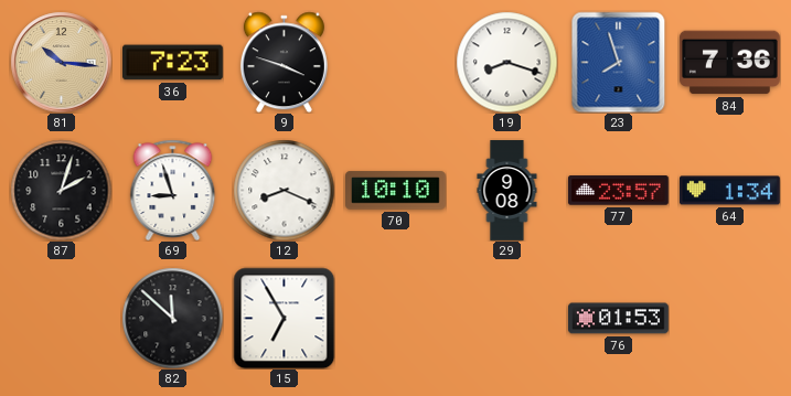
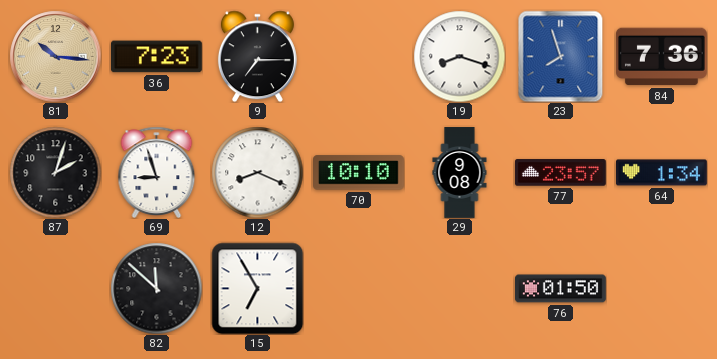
9: 3:48 -> 7:15
76: 01:53 -> 01:50
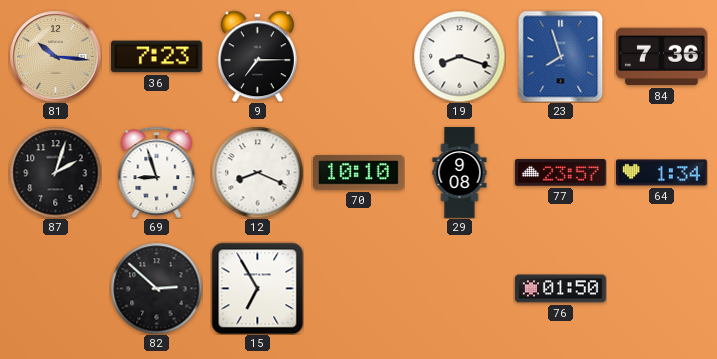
82: 11:52 -> 2:52
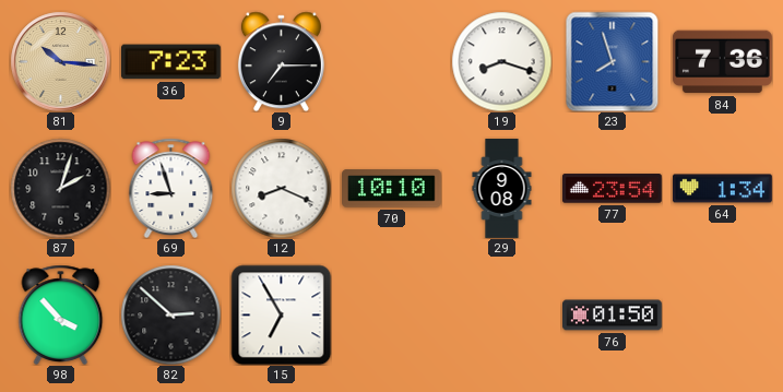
77: 23:57 -> 23:54
98: none -> 3:53
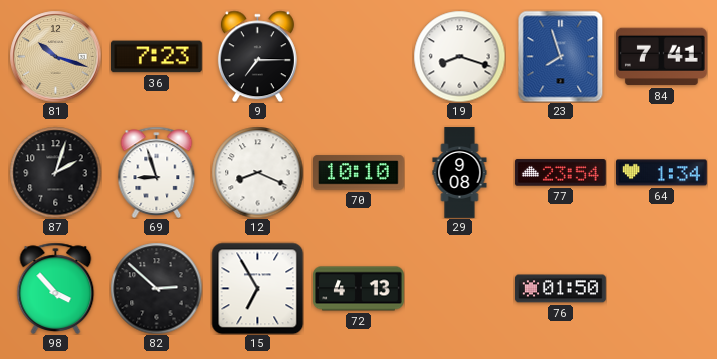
81: 10:16 -> 10:18
84: 7:36 -> 7:41
72: none -> 4:13
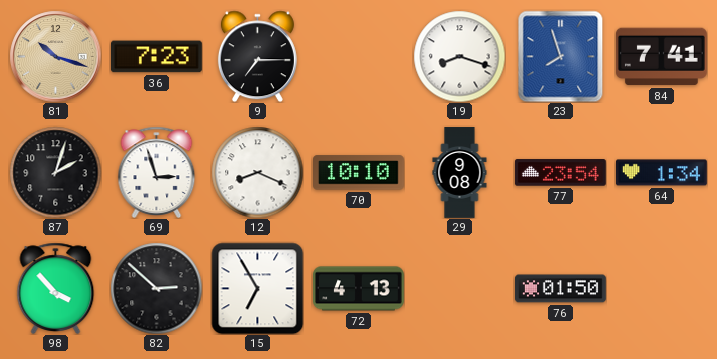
69: 8:57 -> 2:57
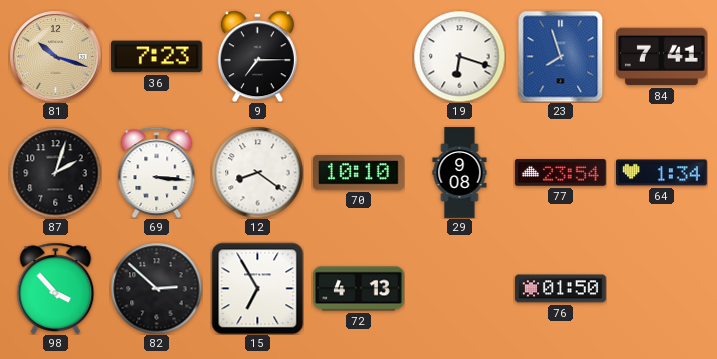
19: 8:18 -> 6:18
69: 2:57 -> 3:16
12: 8:19 -> 8:21
